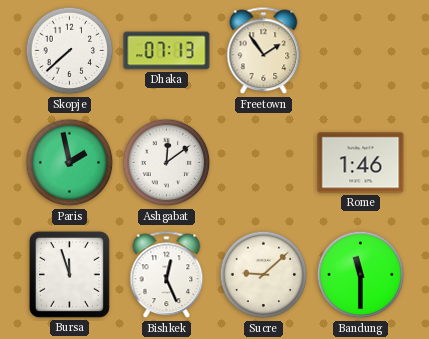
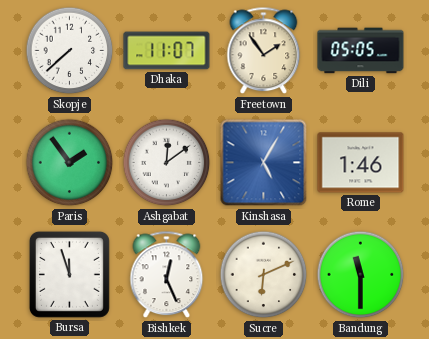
Dhaka: 07:13 -> 11:07
Dili: none -> 05:05
Paris: 1:58 -> 1:54
Kinshasa: none -> 5:05
Sucre: 9:08 -> 6:11
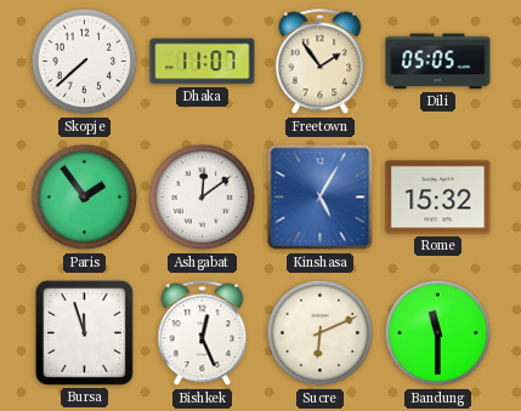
Rome: 1:46 -> 15:32
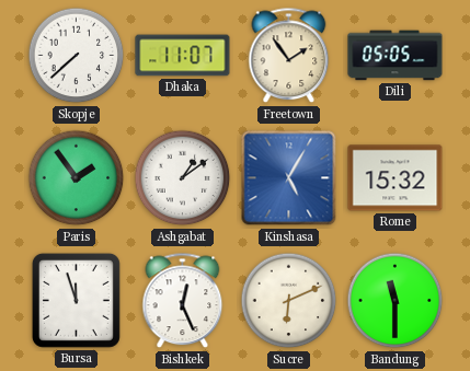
Ashgabat: 12:09 -> 1:09
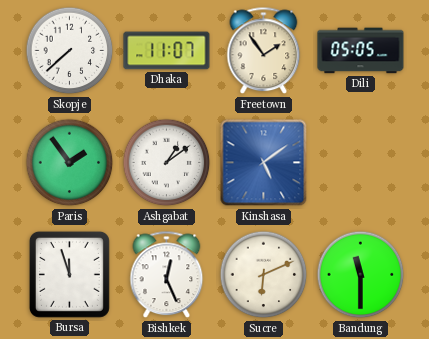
Kinshasa: 5:05 -> 5:09
Rome: 15:32 -> none
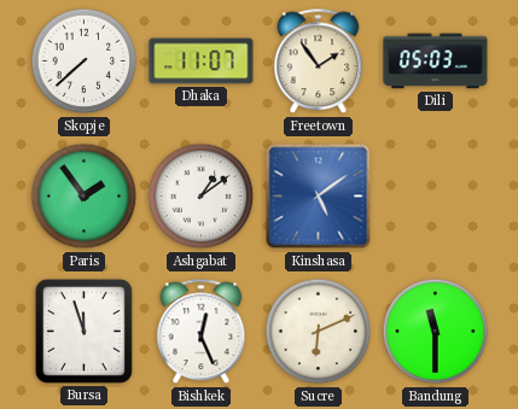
Dili: 05:05 -> 05:03
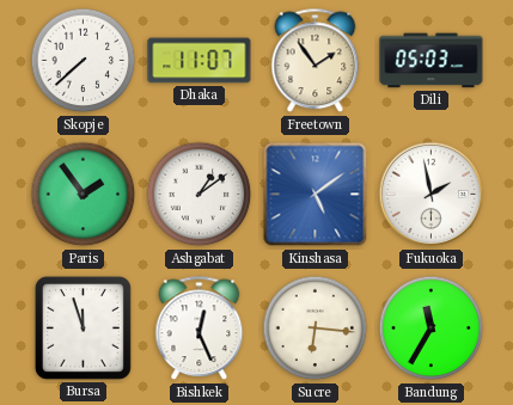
Fukuoka: none -> 1:58
Sucre: 6:11 -> 6:16
Bandung: 11:30 -> 11:35
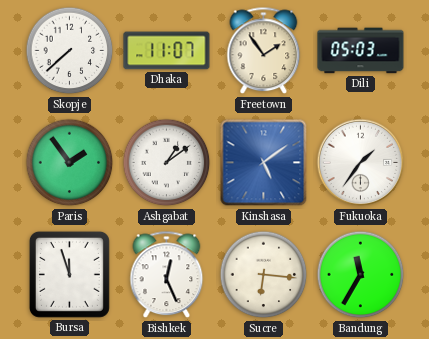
Fukuoka: 1:58 -> 1:36
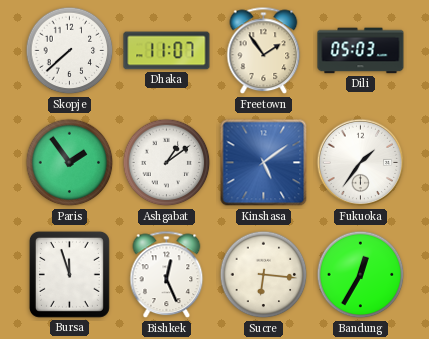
Bandung: 11:35 -> 12:35
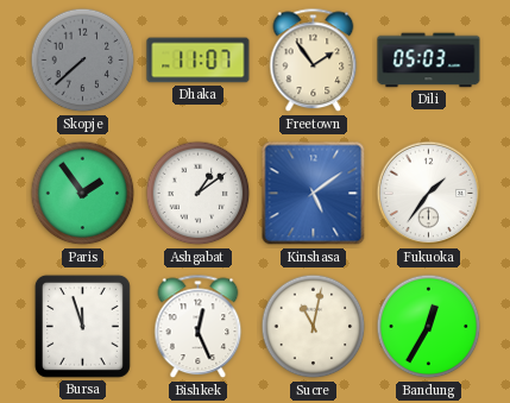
Skopje dial: white -> grey
Sucre: 6:16 -> 11:02
